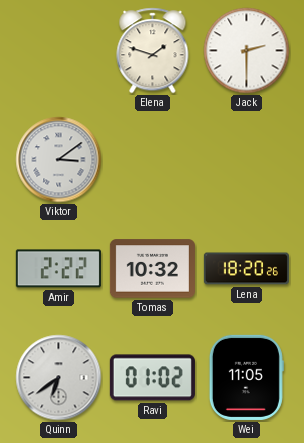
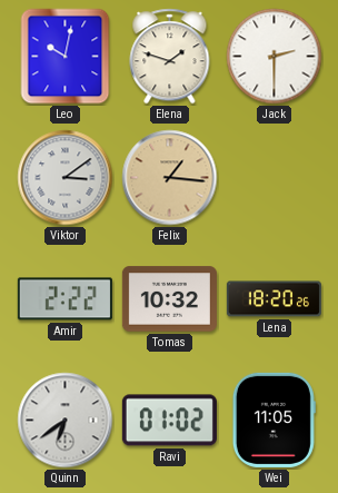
Leo: none -> 10:02
Felix: none -> 1:16
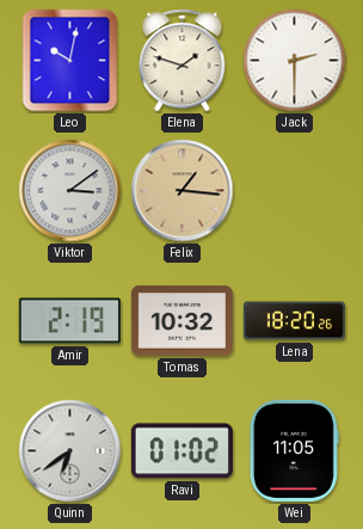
Amir: 2:22 -> 2:19
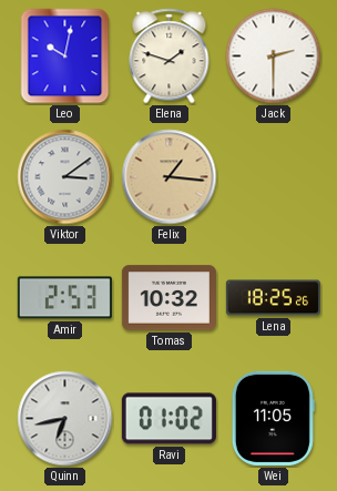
Amir: 2:19 -> 2:53
Lena: 18:20 -> 18:25
Quinn: 6:39 -> 6:43
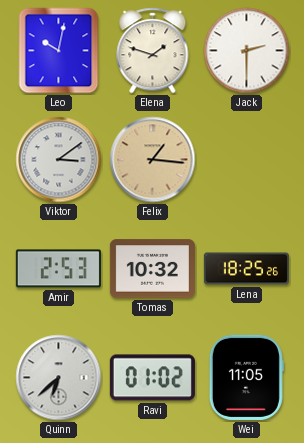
Quinn: 6:43 -> 6:38
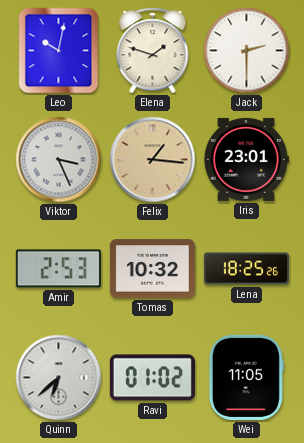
Viktor: 3:09 -> 3:26
Iris: none -> 23:01
